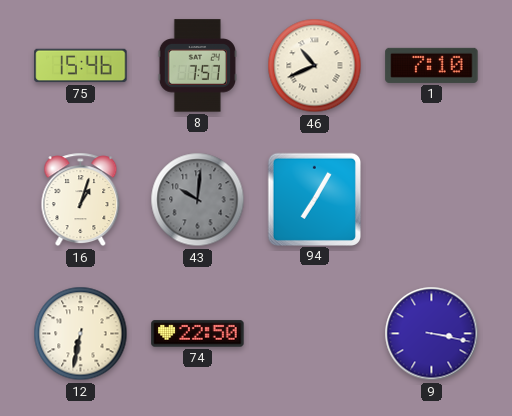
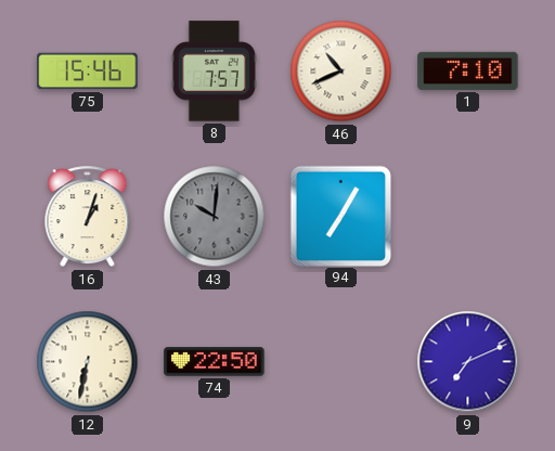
9: 3:17 -> 7:11
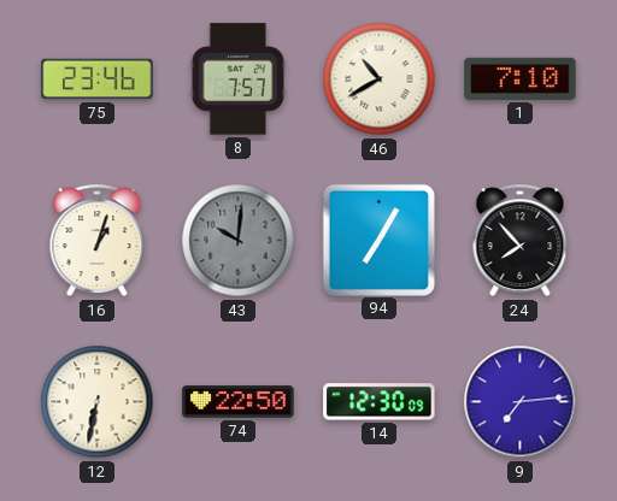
75: 15:46 -> 23:46
46: 10:41 -> 10:40
24: none -> 7:53
14: none -> 12:30
9: 7:11 -> 7:14
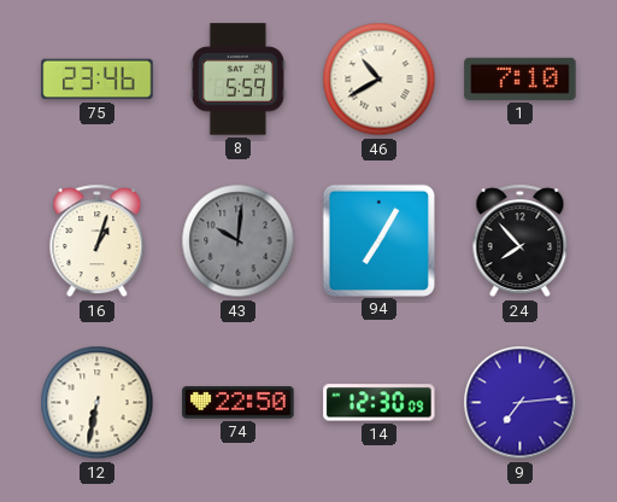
8: 7:57 -> 5:59
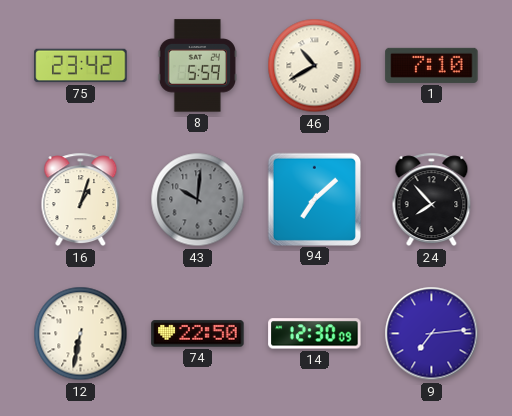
75: 23:46 -> 23:42
94: 7:05 -> 7:08
